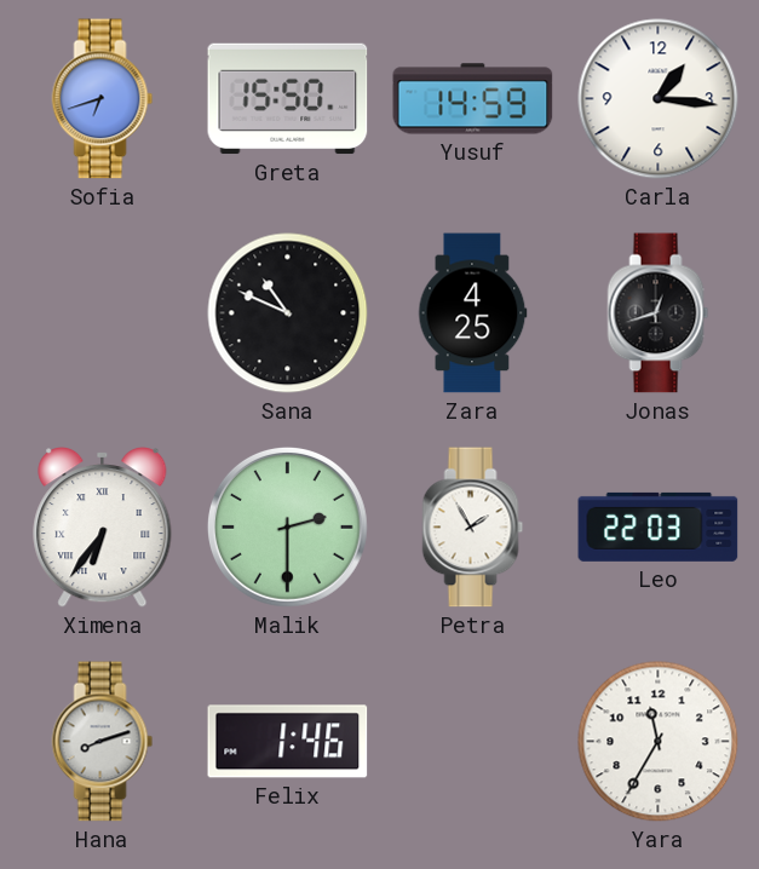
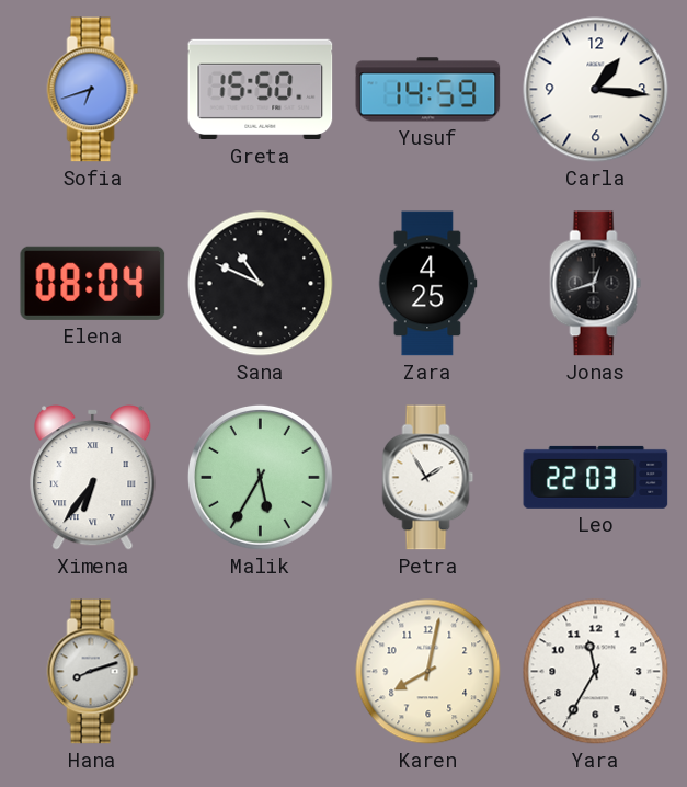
Elena: none -> 08:04
Malik: 2:30 -> 5:35
Felix: 1:46 -> none
Karen: none -> 8:02
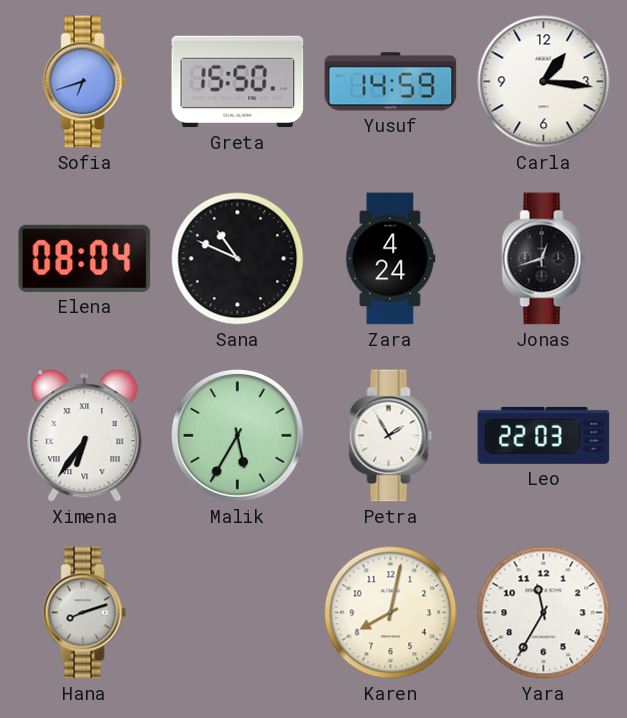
Zara: 4:25 -> 4:24
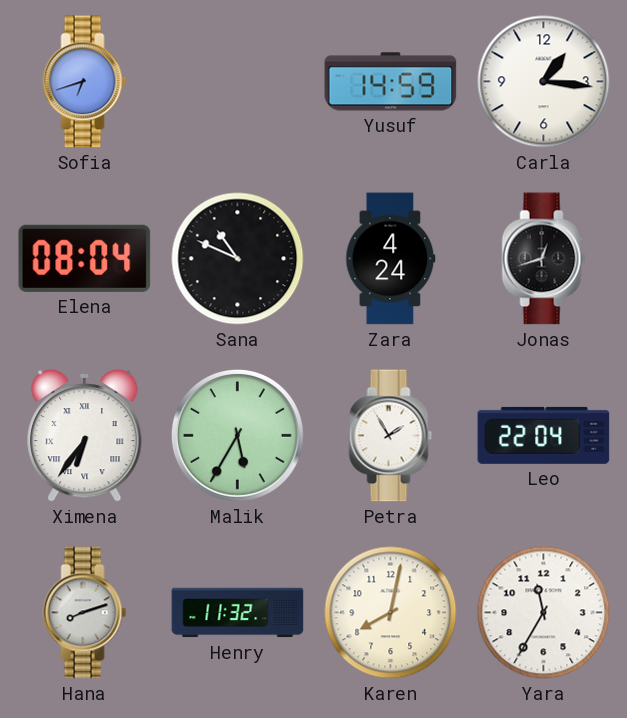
Greta: 15:50 -> none
Leo: 22:03 -> 22:04
Henry: none -> 11:32
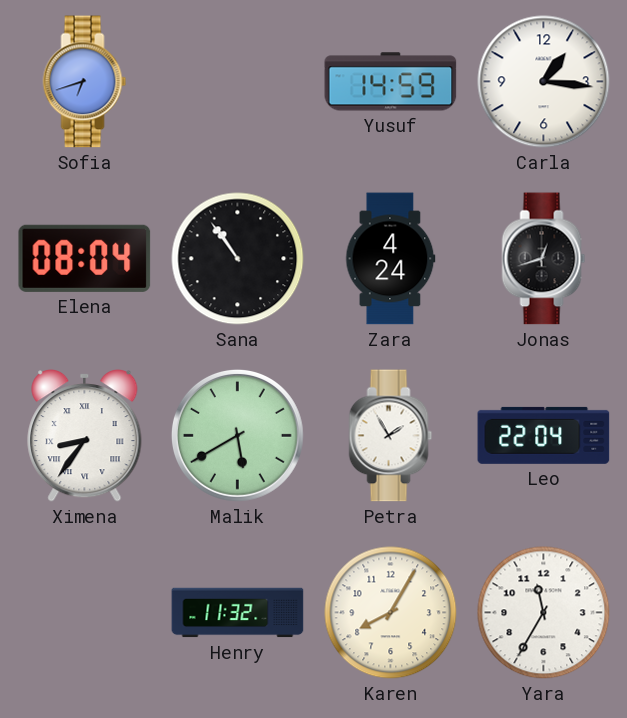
Sana: 10:49 -> 10:54
Ximena: 6:36 -> 8:36
Malik: 5:35 -> 5:40
Hana: 8:12 -> none
Karen: 8:02 -> 8:05
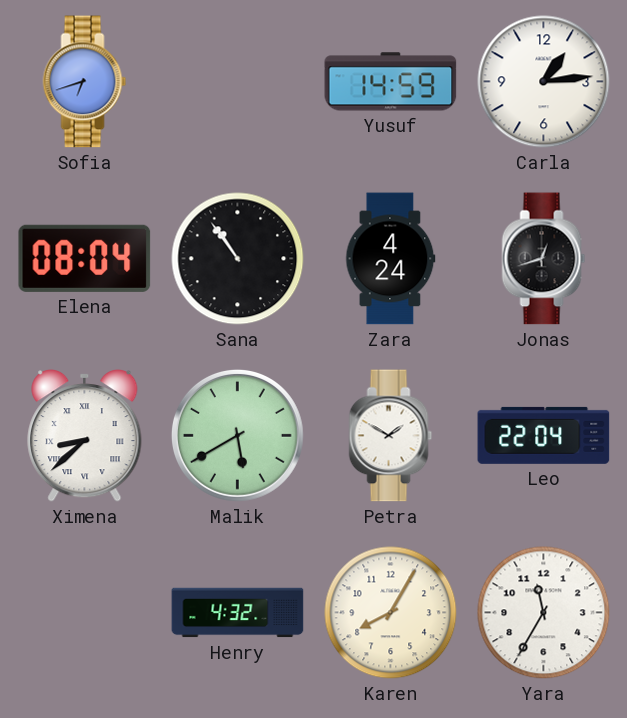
Carla: 1:16 -> 1:14
Ximena: 8:36 -> 8:38
Petra: 1:55 -> 1:50
Henry: 11:32 -> 4:32
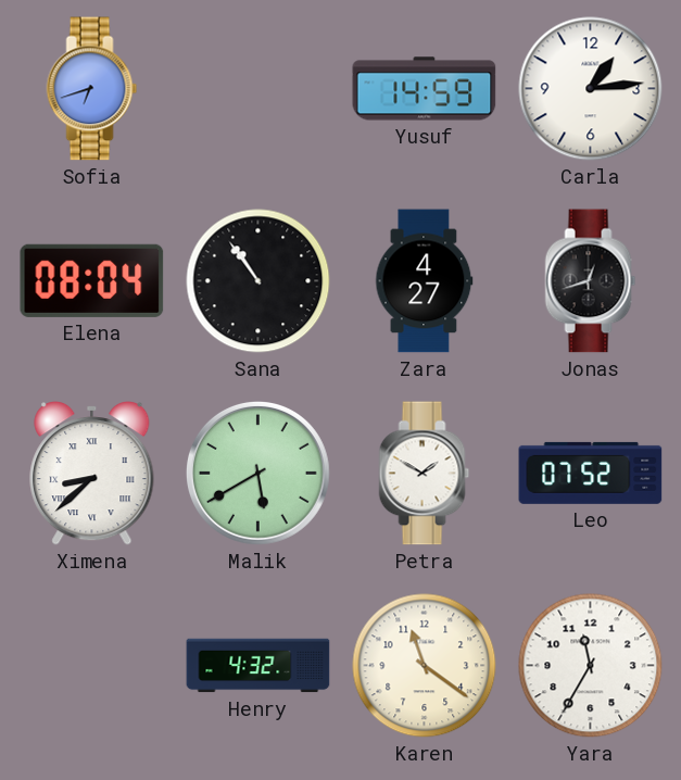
Zara: 4:24 -> 4:27
Leo: 22:04 -> 07:52
Karen: 8:05 -> 11:21
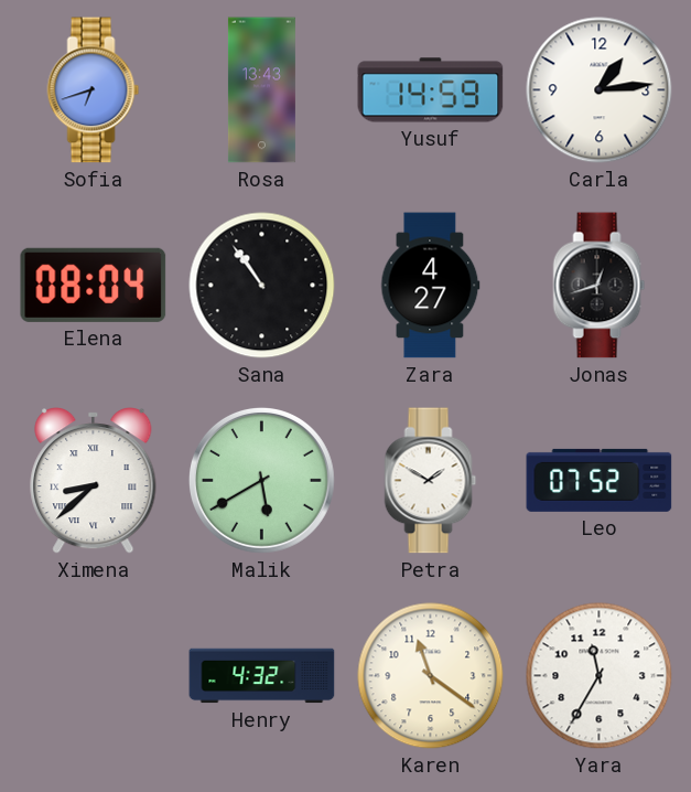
Rosa: none -> 13:43
